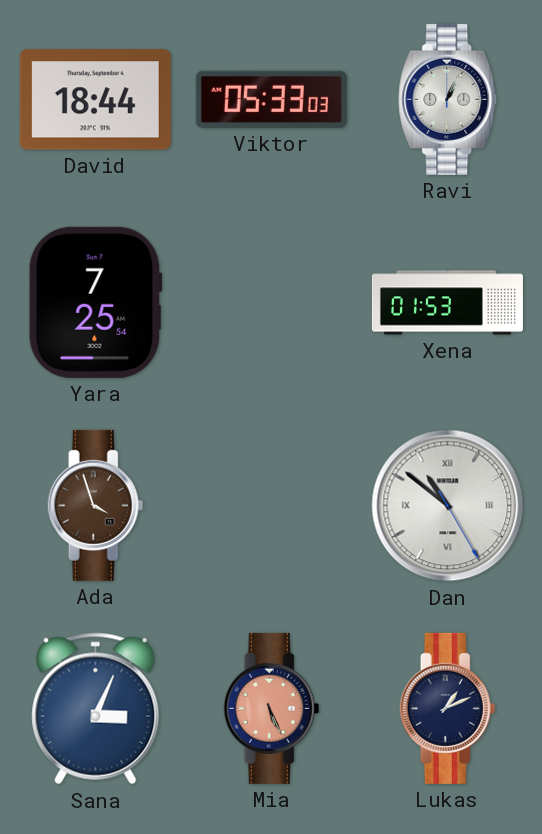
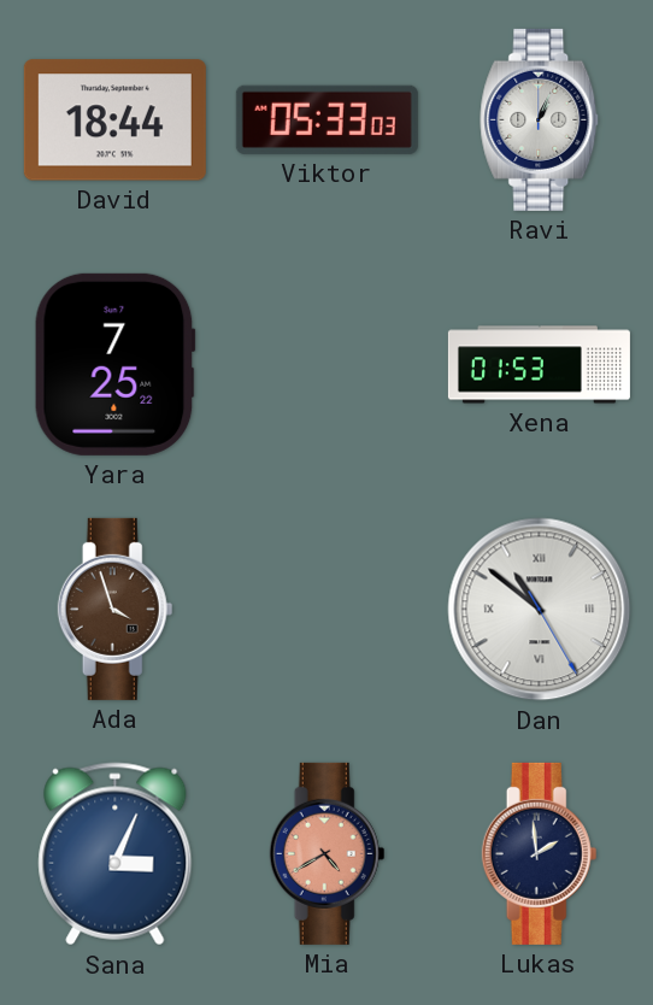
Yara: 7:25:54 -> 7:25:22
Mia: 5:26 -> 4:40
Lukas: 1:11 -> 1:59
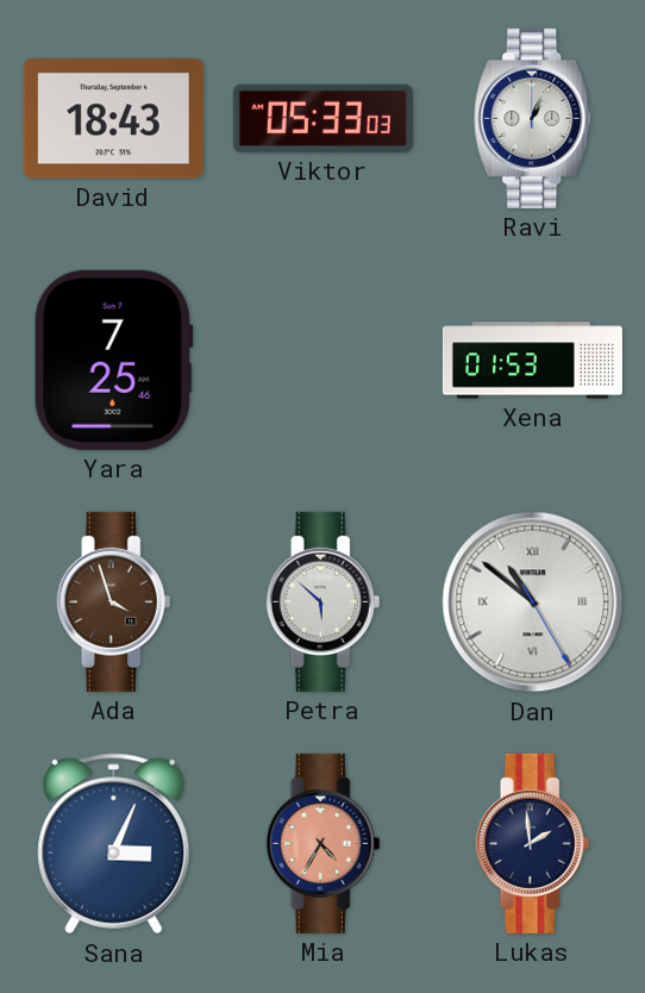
David: 18:44 -> 18:43
Yara: 7:25:22 -> 7:25:46
Petra: none -> 5:52
Mia: 4:40 -> 4:35
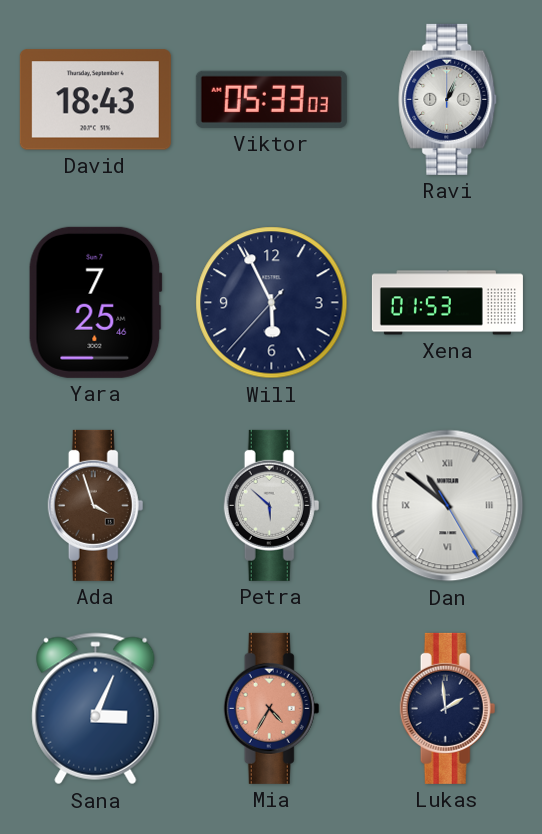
Will: none -> 5:55
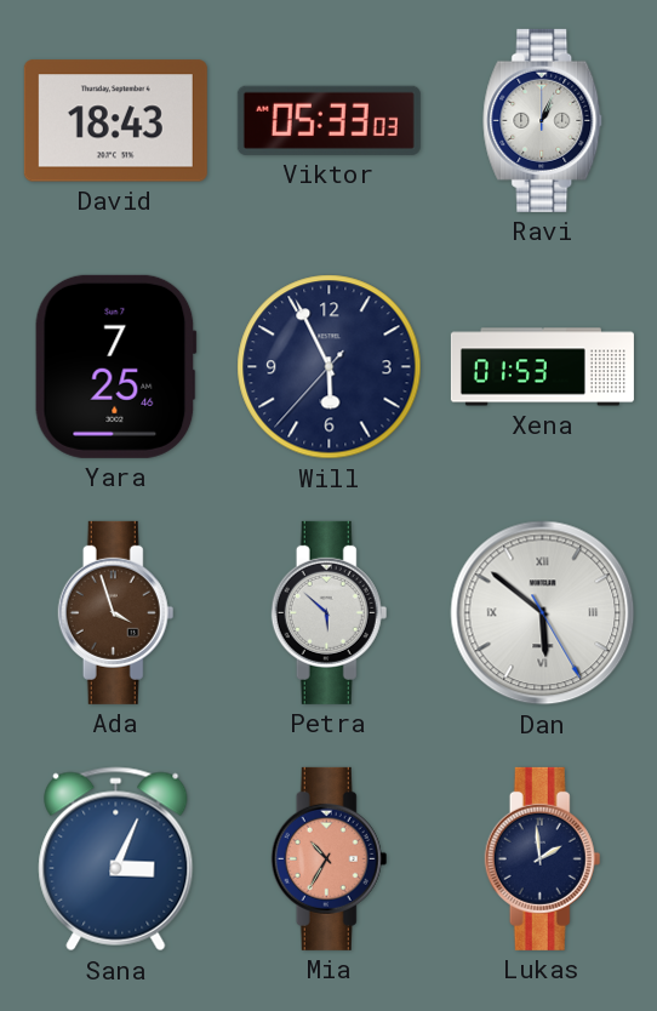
Dan: 10:51 -> 5:51
Mia: 4:35 -> 10:35
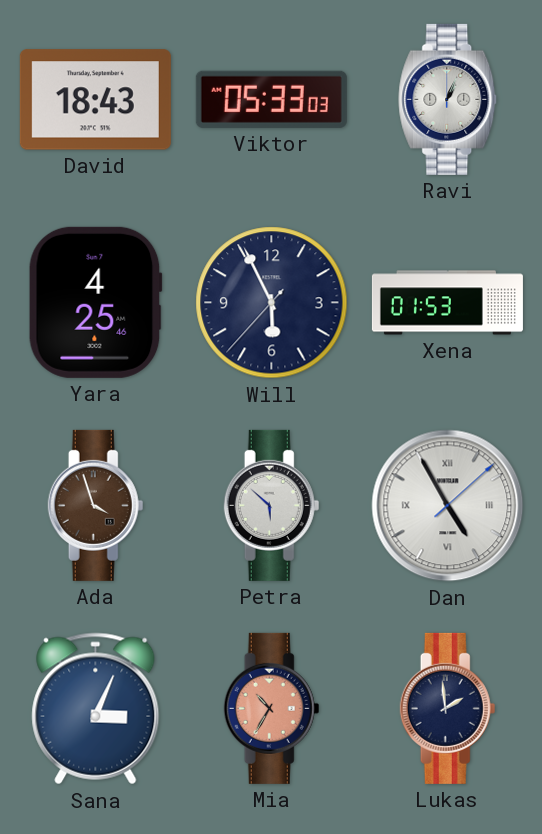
Yara: 7:25 -> 4:25
Dan: 5:51 -> 4:55
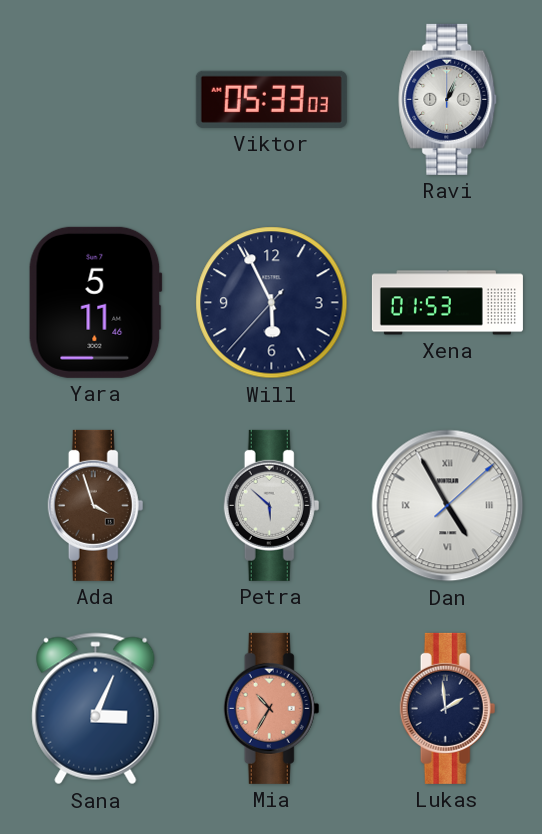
David: 18:43 -> none
Yara: 4:25 -> 5:11
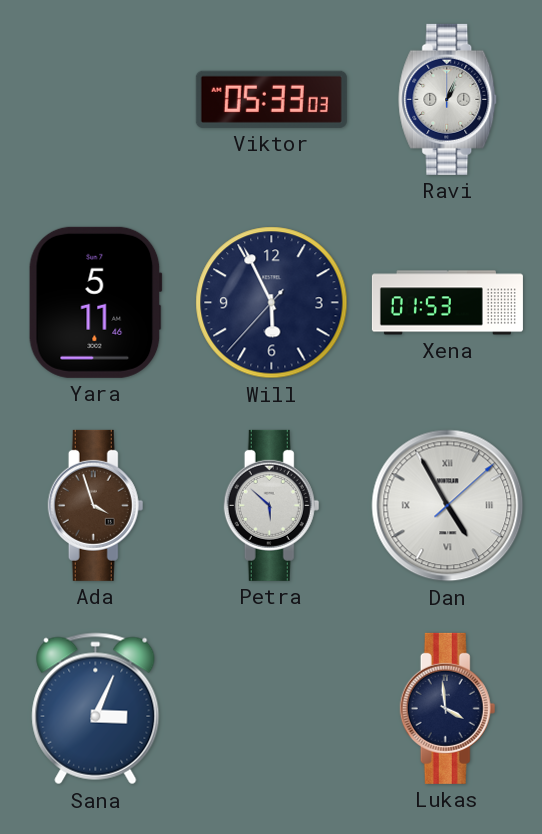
Mia: 10:35 -> none
Lukas: 1:59 -> 3:59
